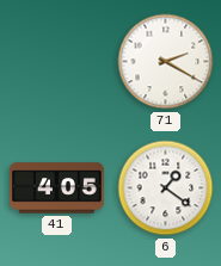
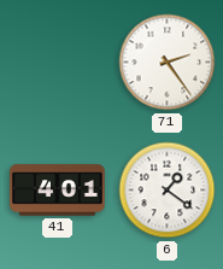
71: 2:20 -> 2:24
41: 4:05 -> 4:01
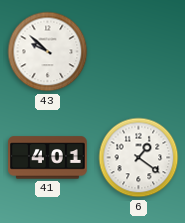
43: none -> 9:52
71: 2:24 -> none
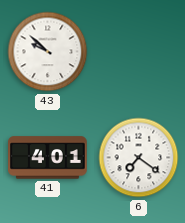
6: 1:21 -> 7:21
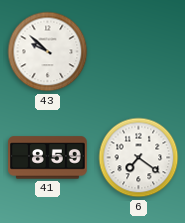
41: 4:01 -> 8:59
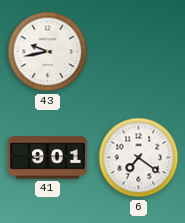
43: 9:52 -> 9:43
41: 8:59 -> 9:01
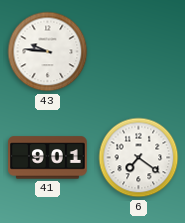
43: 9:43 -> 9:46
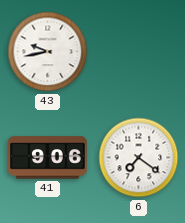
43: 9:46 -> 9:43
41: 9:01 -> 9:06
